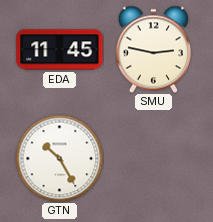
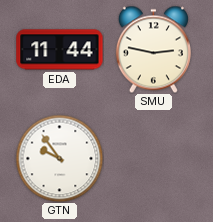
EDA: 11:45 -> 11:44
GTN: 10:25 -> 9:54
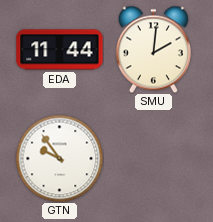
SMU: 2:47 -> 2:01
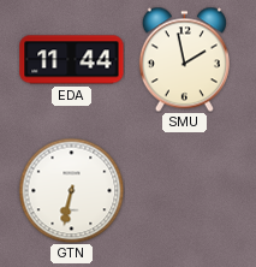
SMU: 2:01 -> 1:58
GTN: 9:54 -> 6:32
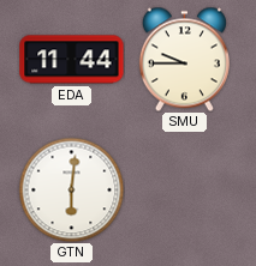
SMU: 1:58 -> 9:45
GTN: 6:32 -> 6:01
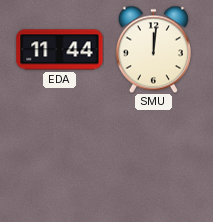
SMU: 9:45 -> 12:01
GTN: 6:01 -> none
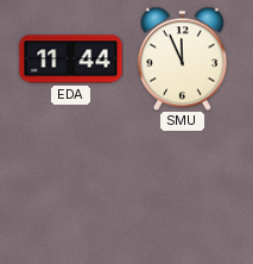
SMU: 12:01 -> 11:56
